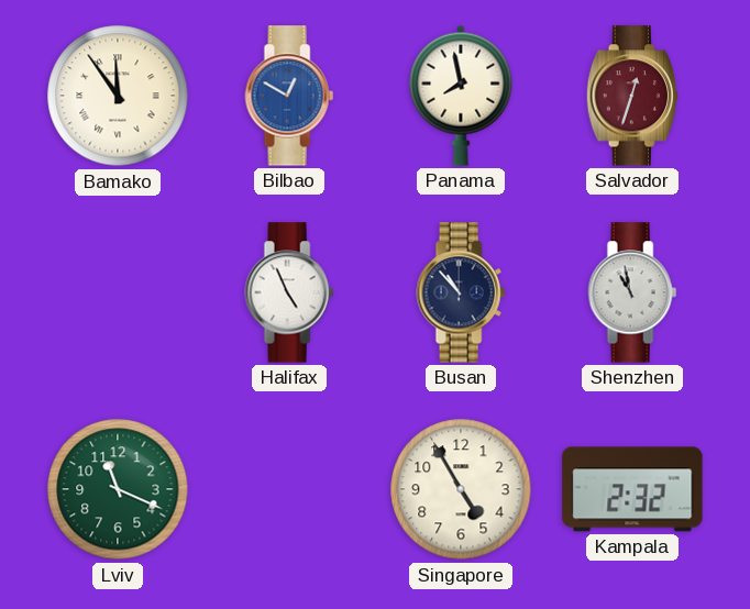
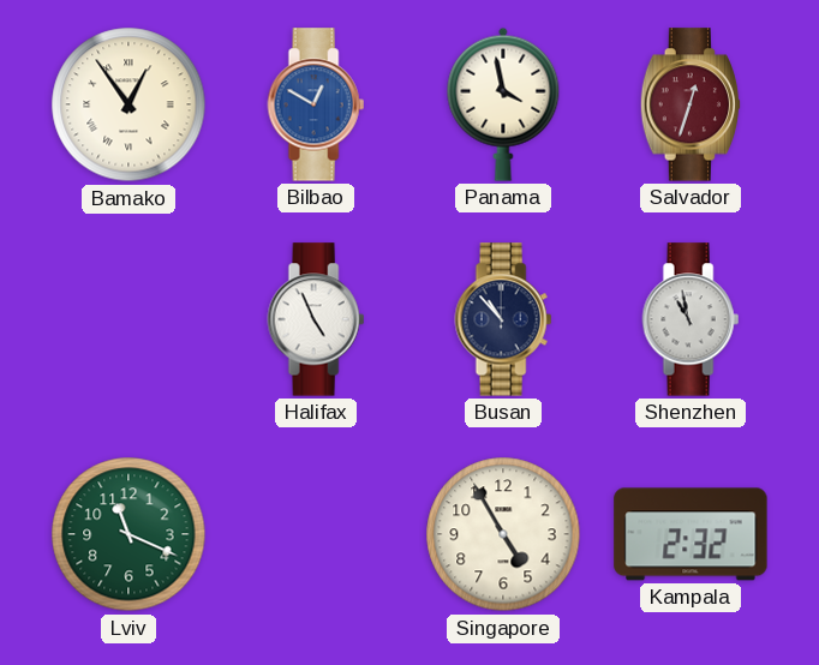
Bamako: 11:54 -> 12:54
Panama: 7:58 -> 3:58
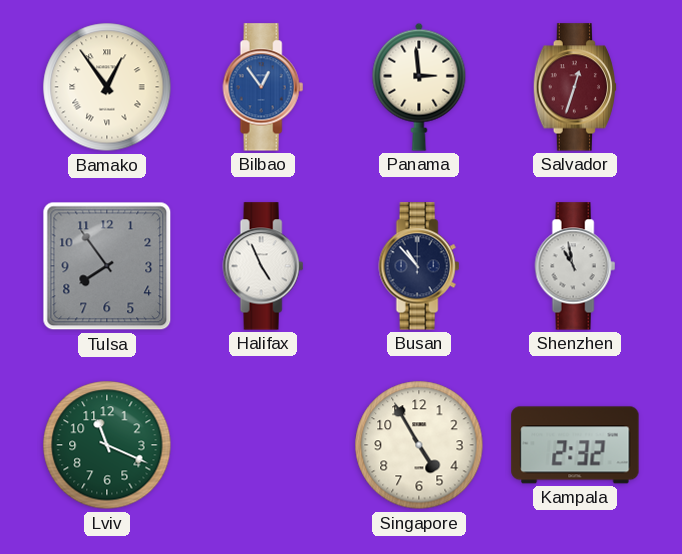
Bilbao: 12:50 -> 12:54
Panama: 3:58 -> 2:59
Tulsa: none -> 7:54
